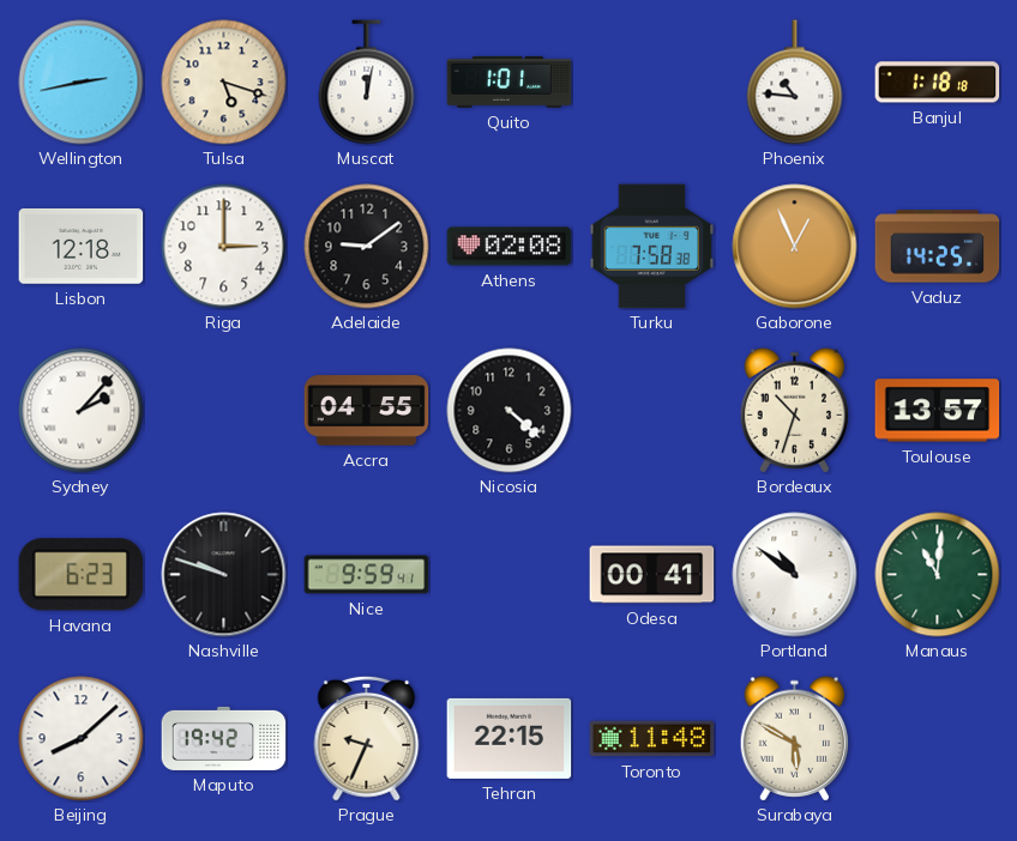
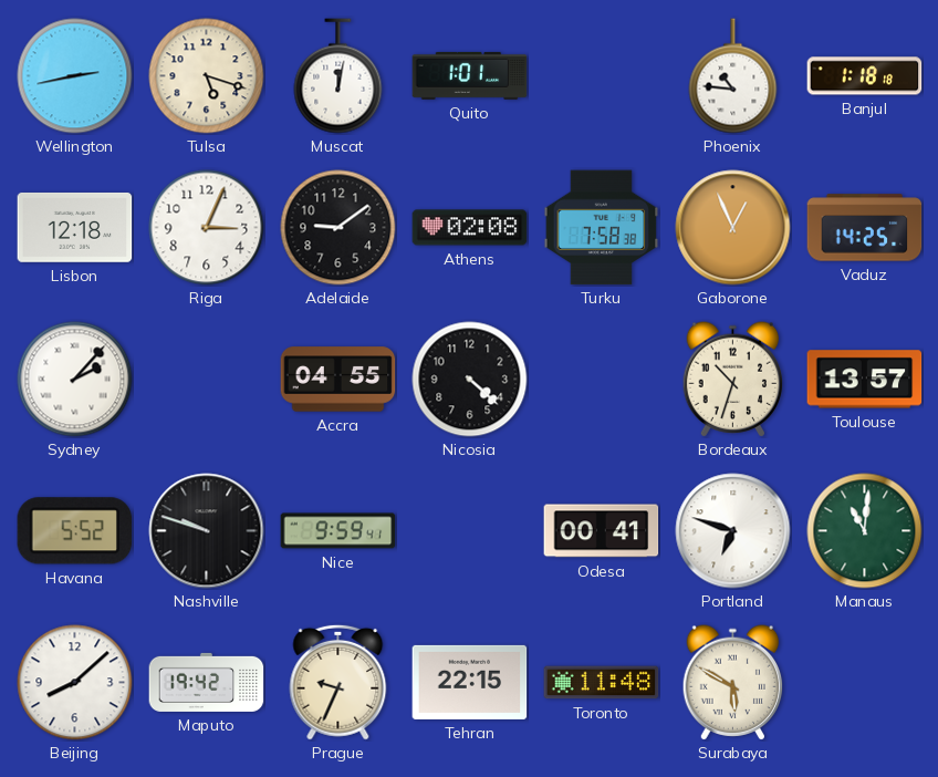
Riga: 3:00 -> 3:04
Havana: 6:23 -> 5:52
Portland: 10:51 -> 6:48
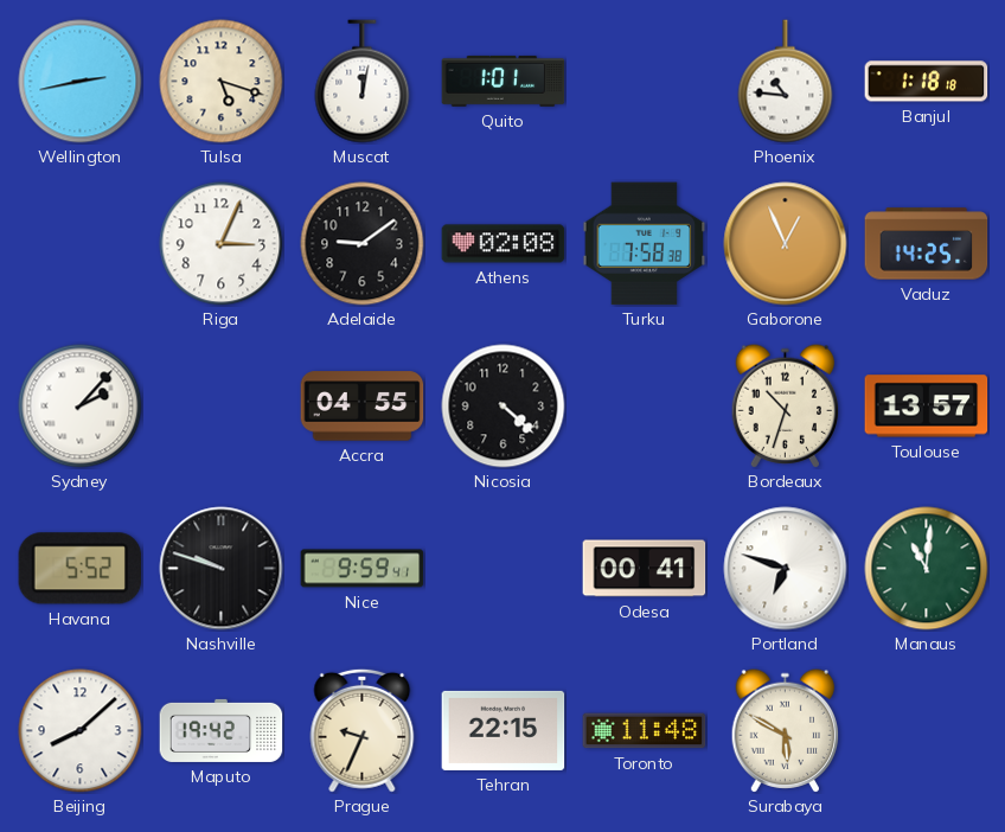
Lisbon: 12:18 -> none
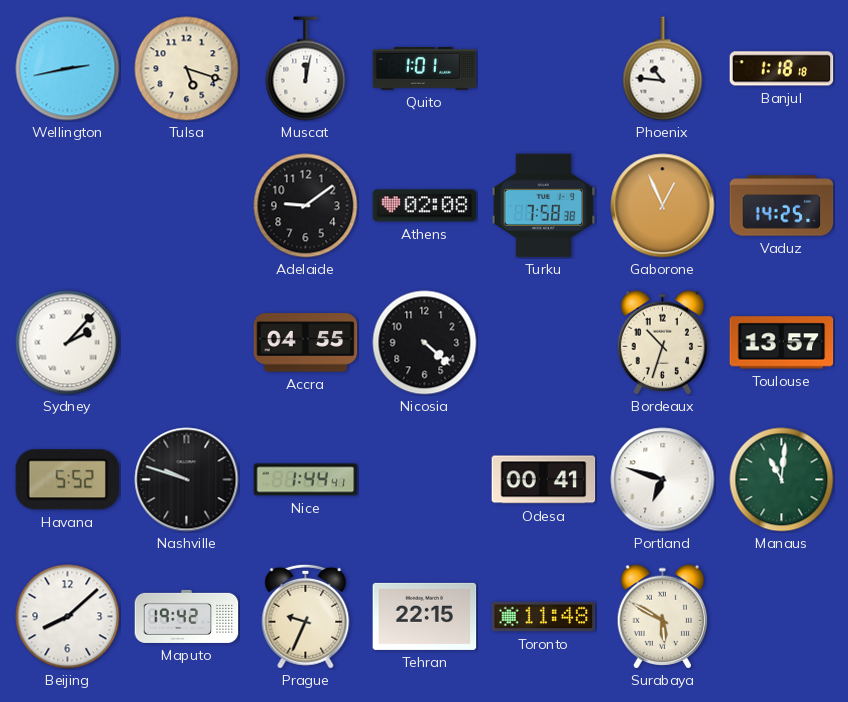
Riga: 3:04 -> none
Nice: 9:59 -> 1:44
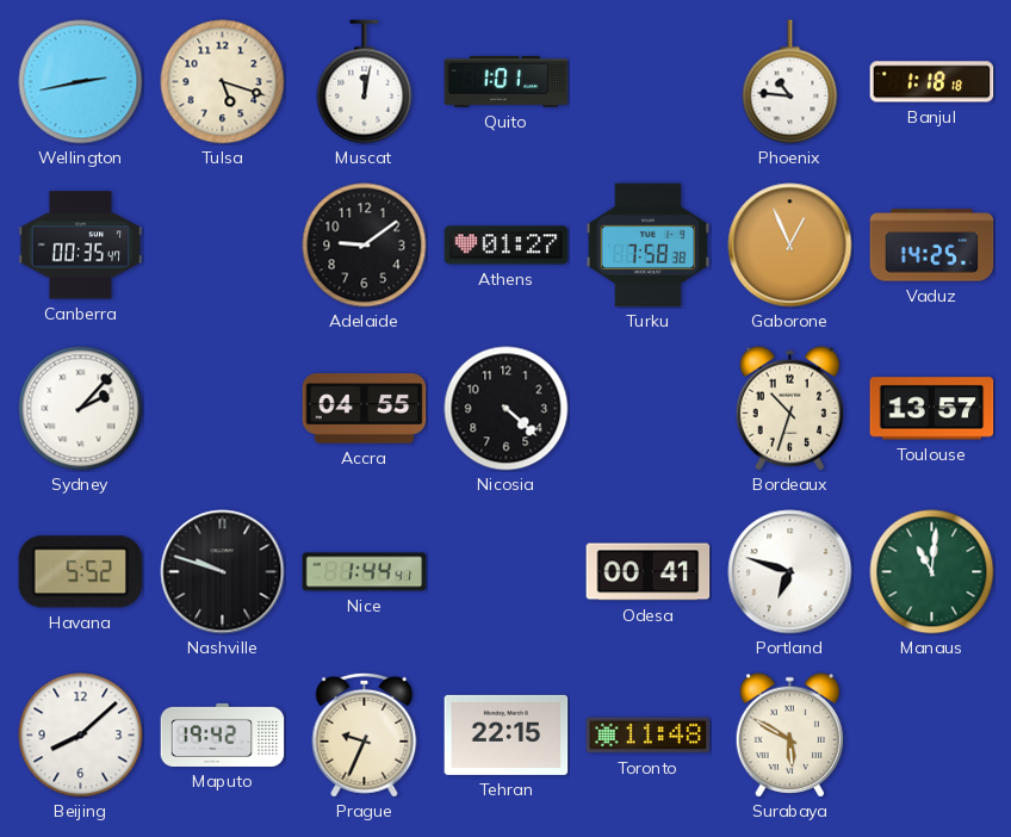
Canberra: none -> 00:35
Athens: 02:08 -> 01:27
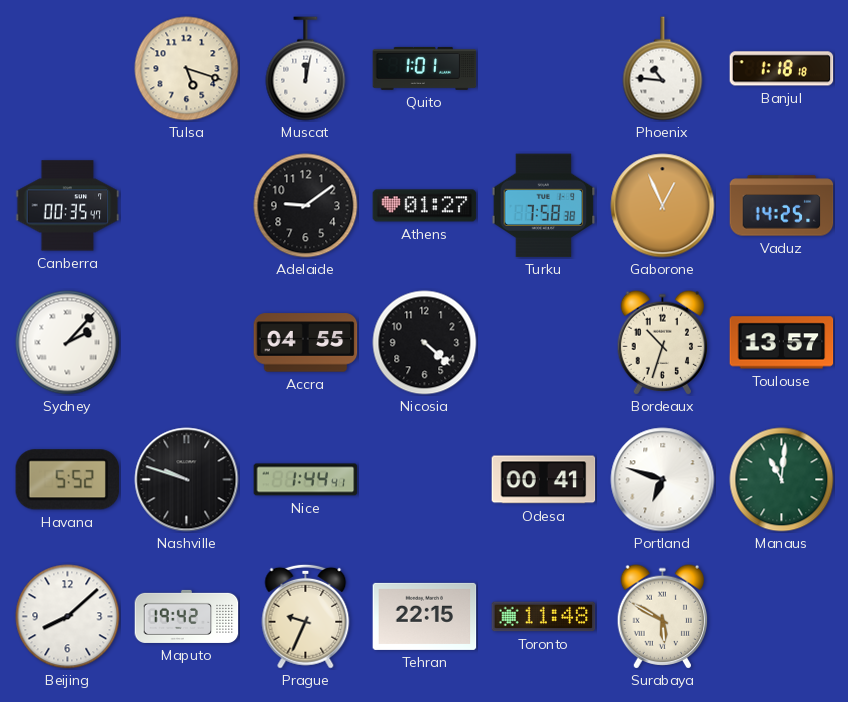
Wellington: 2:43 -> none
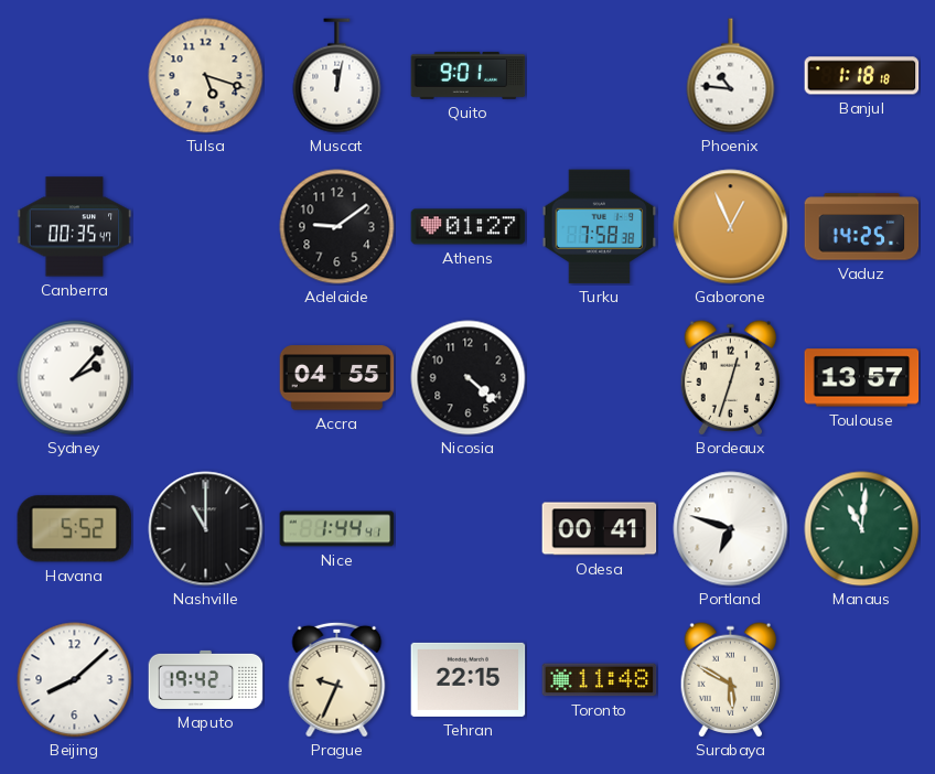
Quito: 1:01 -> 9:01
Bordeaux: 10:33 -> 12:33
Nashville: 9:48 -> 11:00
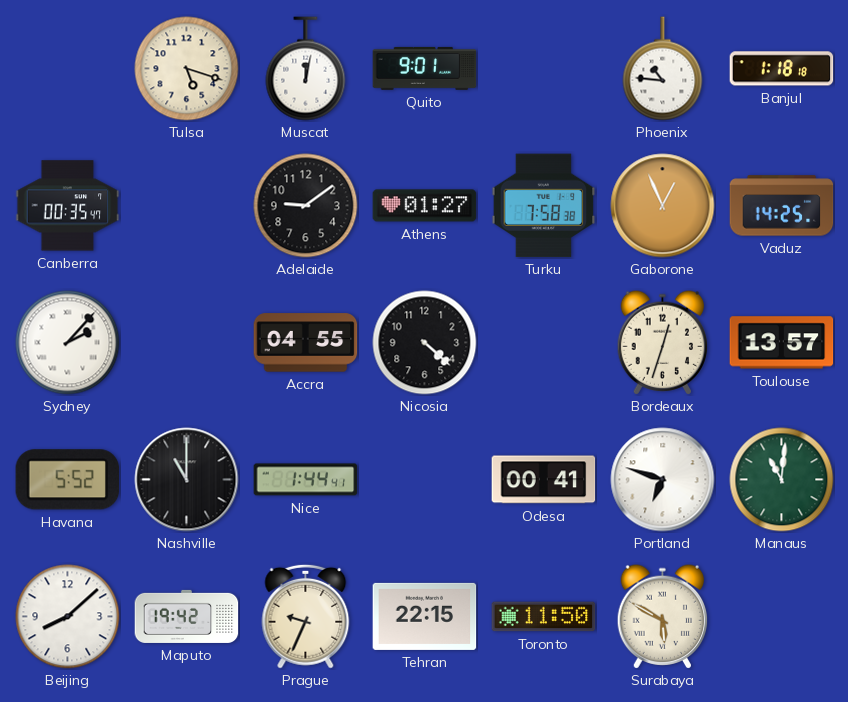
Toronto: 11:48 -> 11:50
